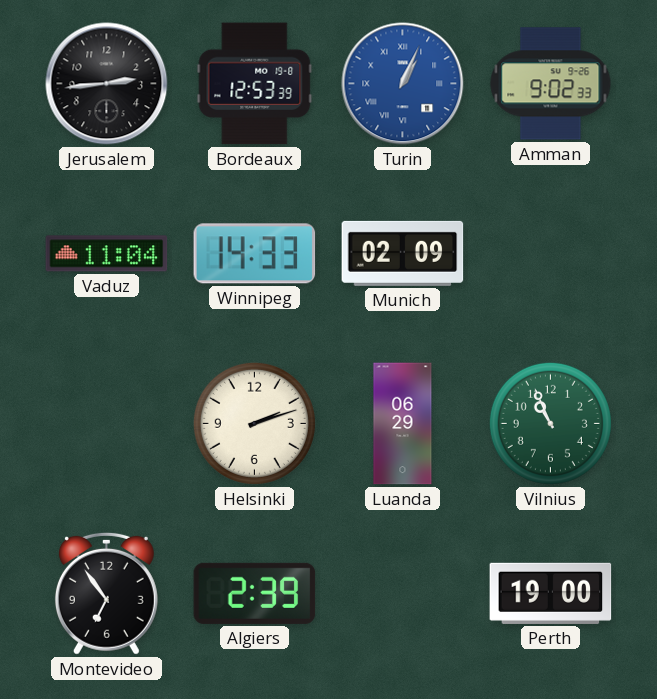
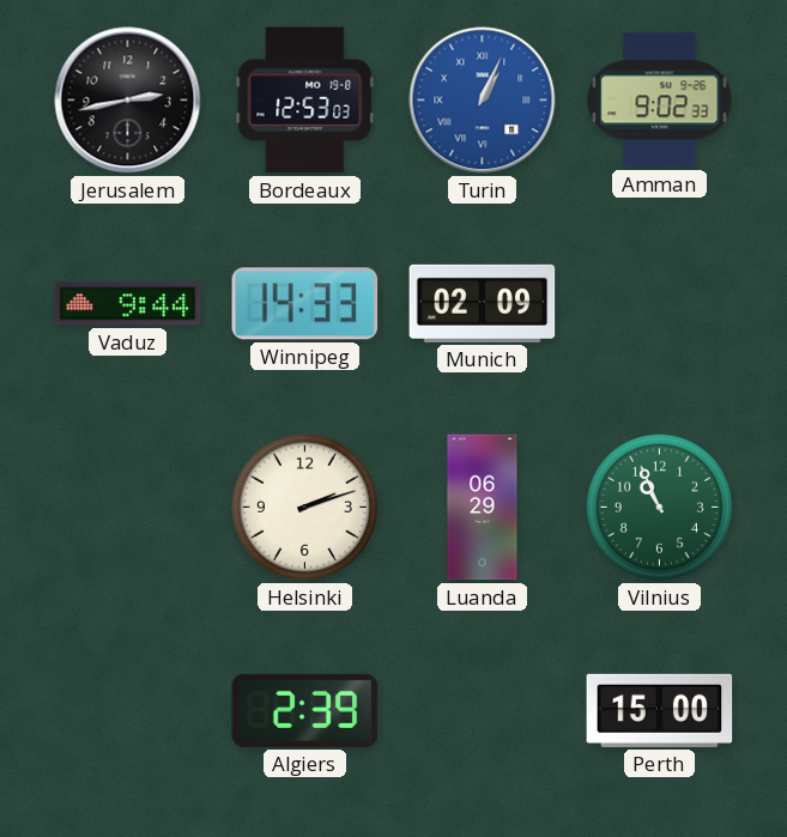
Jerusalem: 2:44 -> 2:43
Bordeaux: 12:53:39 -> 12:53:03
Vaduz: 11:04 -> 9:44
Montevideo: 6:54 -> none
Perth: 19:00 -> 15:00
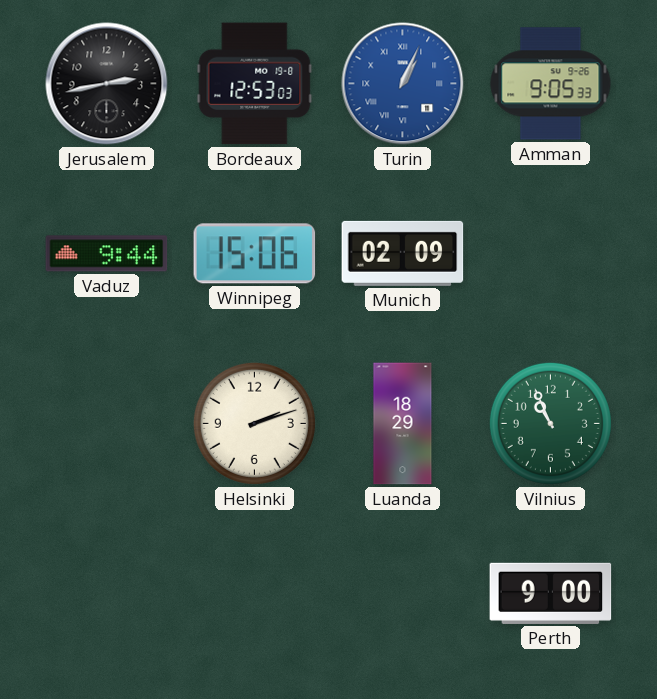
Amman: 9:02 -> 9:05
Winnipeg: 14:33 -> 15:06
Luanda: 06:29 -> 18:29
Algiers: 2:39 -> none
Perth: 15:00 -> 9:00
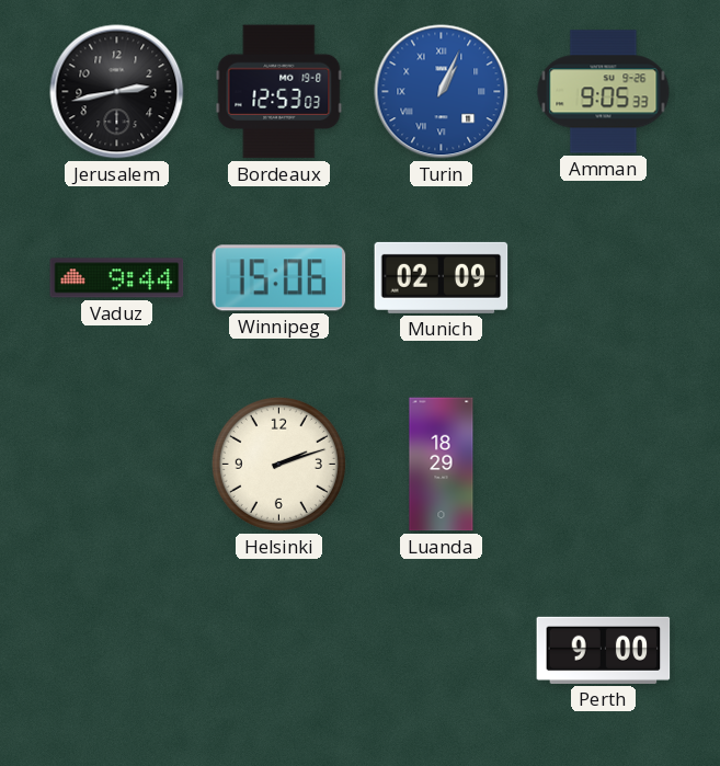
Vilnius: 10:56 -> none
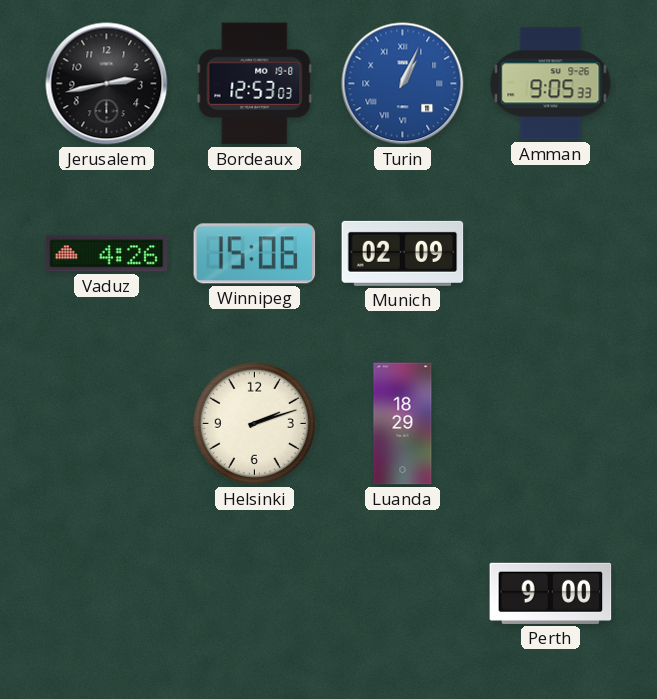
Vaduz: 9:44 -> 4:26
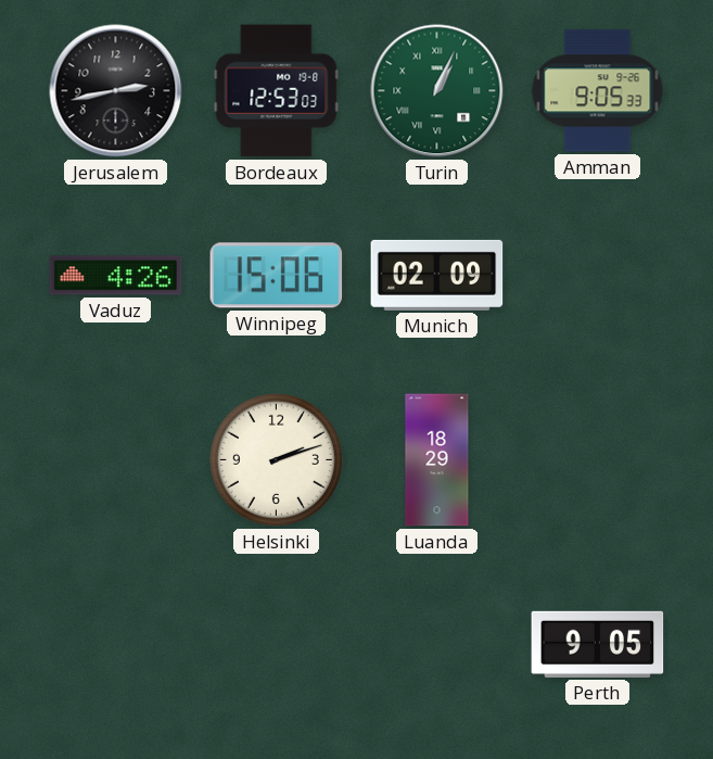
Turin dial: blue -> green
Perth: 9:00 -> 9:05
